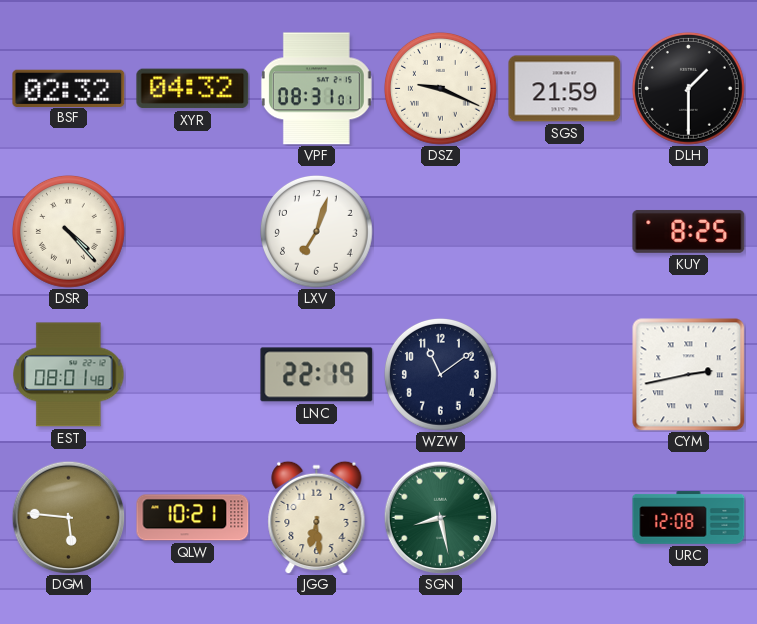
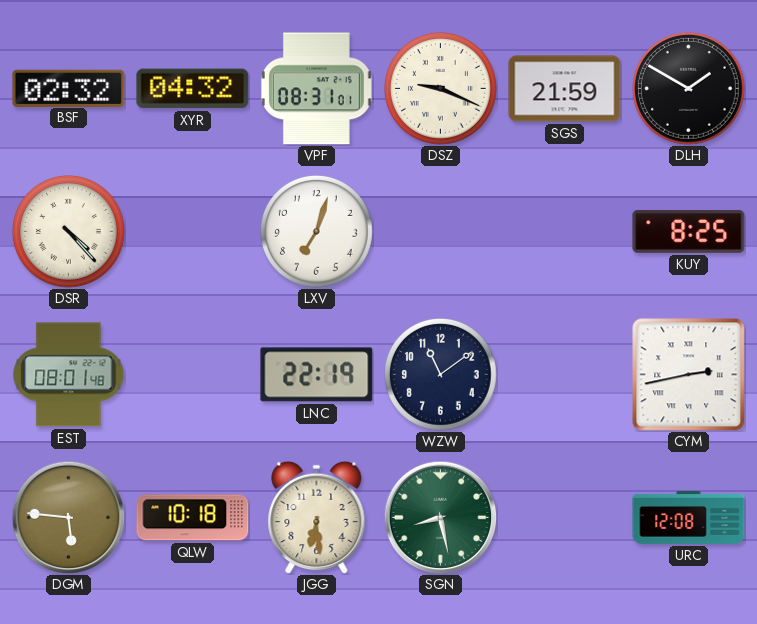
DLH: 1:30 -> 1:50
QLW: 10:21 -> 10:18
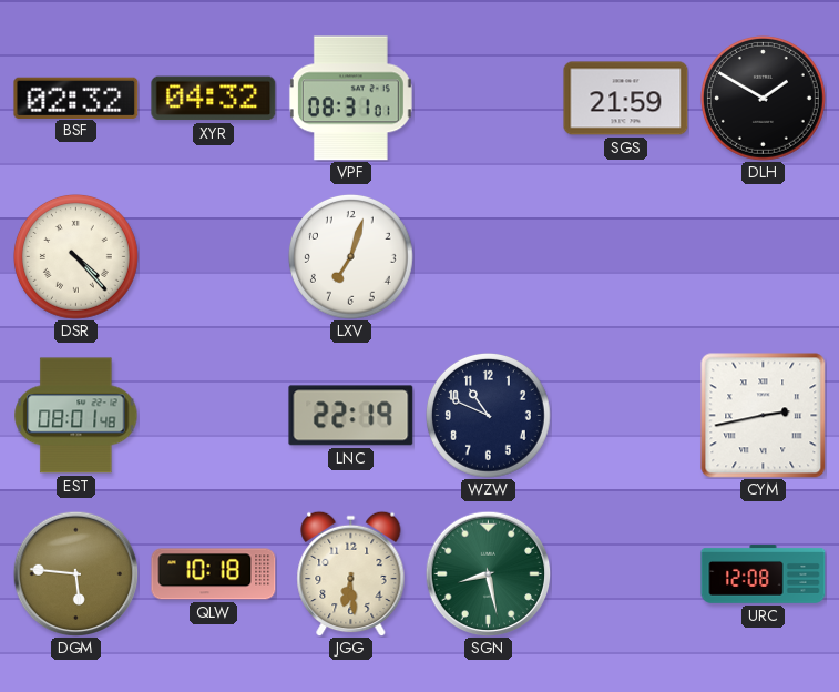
DSZ: 9:19 -> none
KUY: 8:25 -> none
WZW: 11:09 -> 10:49
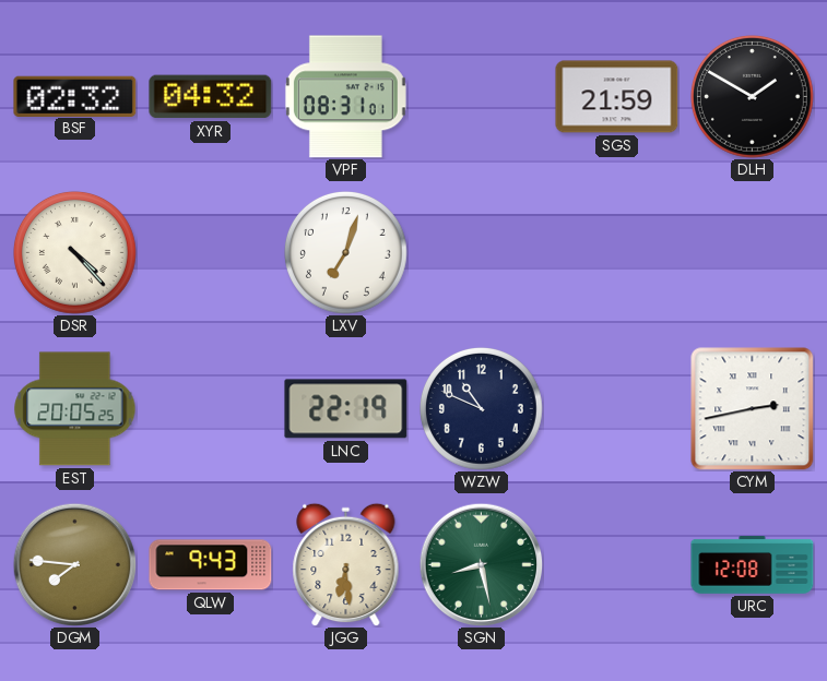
EST: 08:01 -> 20:05
DGM: 5:46 -> 7:46
QLW: 10:18 -> 9:43
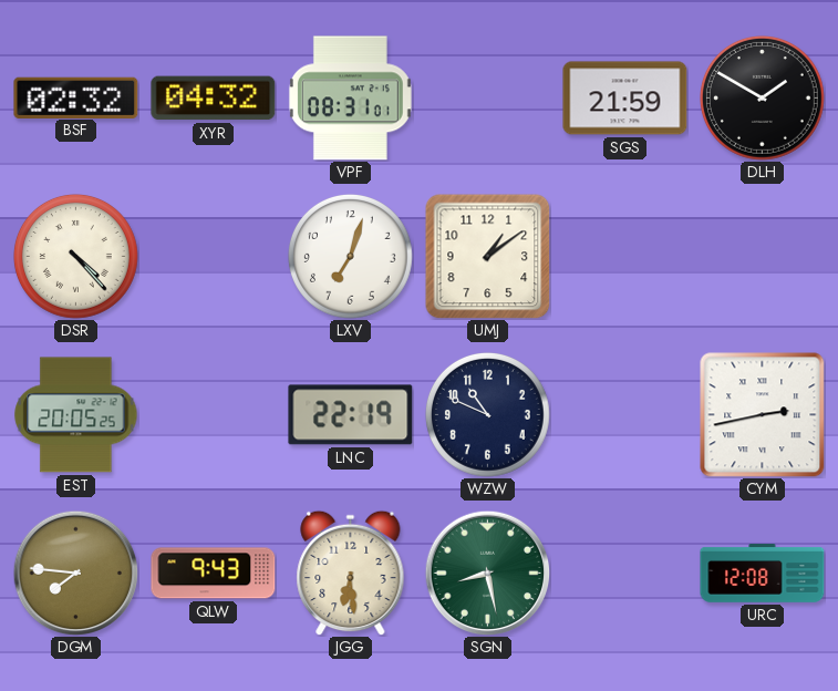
UMJ: none -> 1:09
